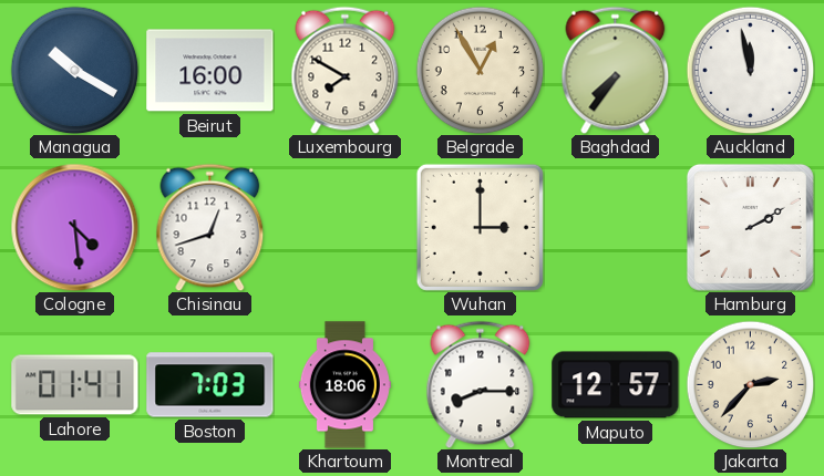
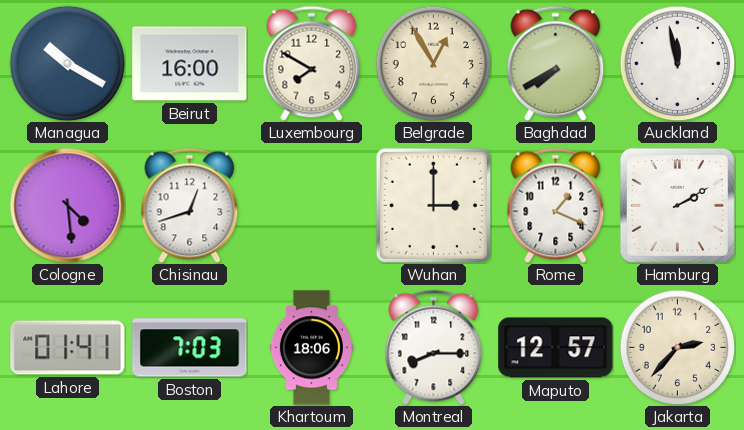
Baghdad: 7:36 -> 7:40
Rome: none -> 1:19
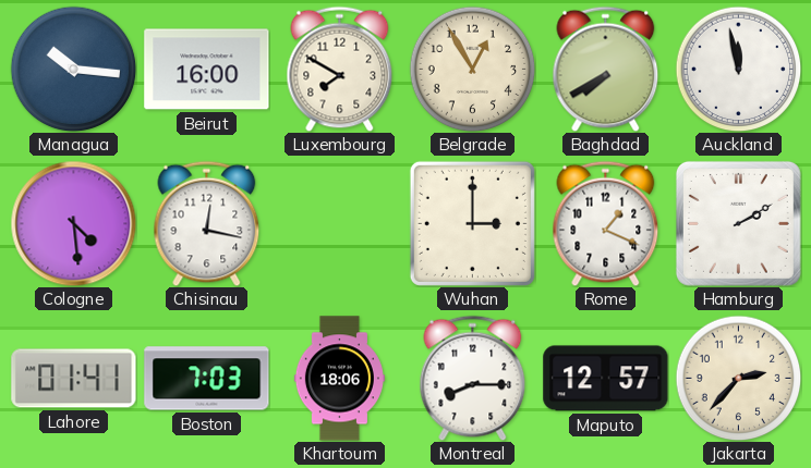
Managua: 10:20 -> 10:16
Chisinau: 12:42 -> 12:17
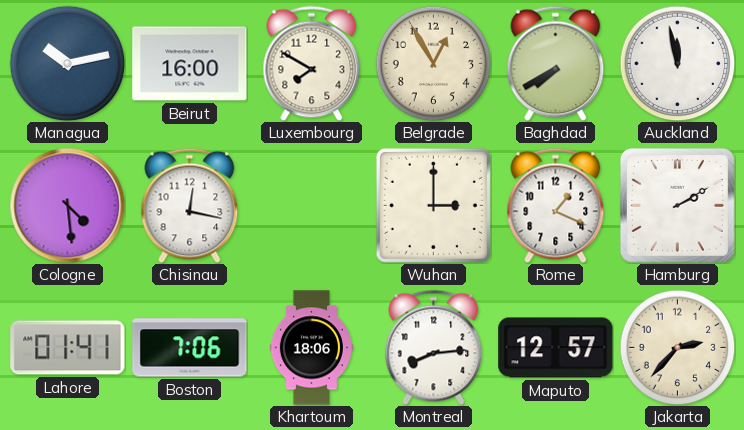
Managua: 10:16 -> 10:13
Boston: 7:03 -> 7:06
Montreal: 8:15 -> 8:14
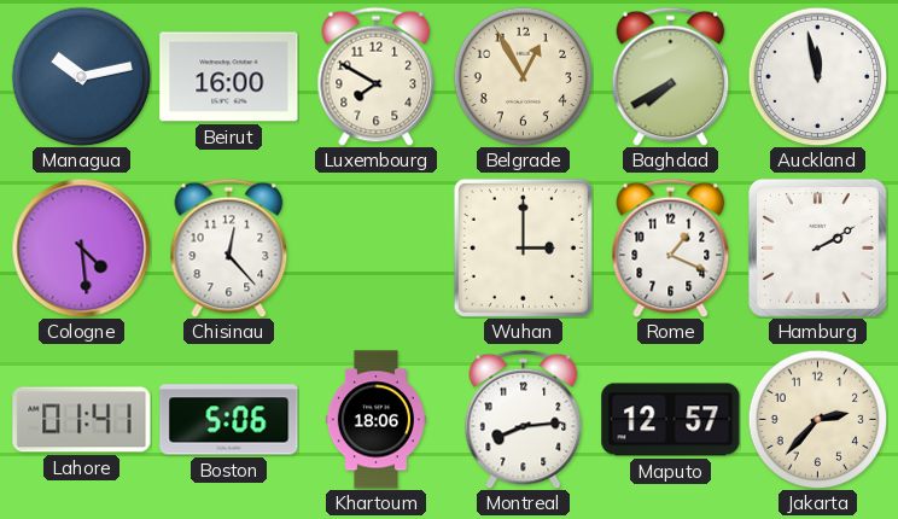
Chisinau: 12:17 -> 12:23
Boston: 7:06 -> 5:06
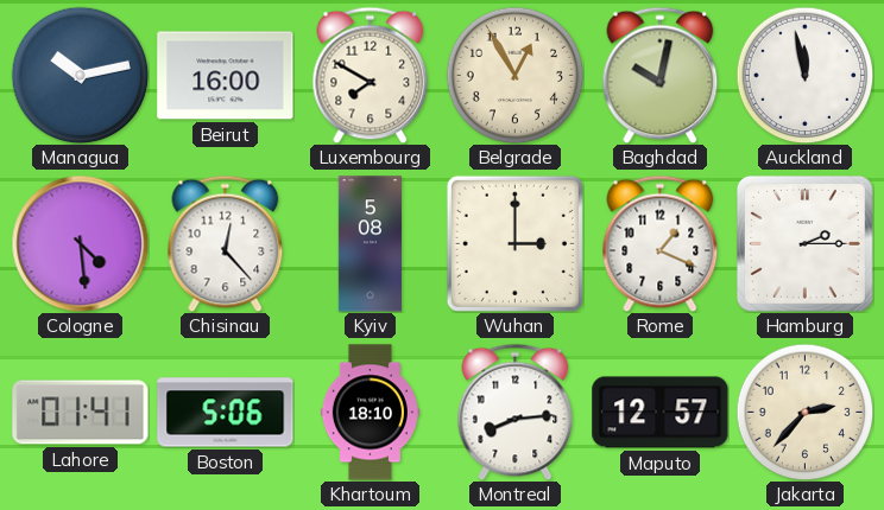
Baghdad: 7:40 -> 10:02
Kyiv: none -> 5:08
Hamburg: 2:10 -> 2:15
Khartoum: 18:06 -> 18:10
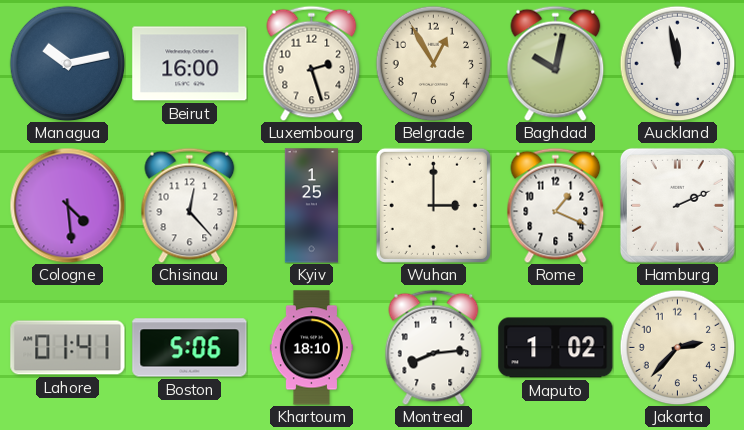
Luxembourg: 7:50 -> 2:27
Kyiv: 5:08 -> 1:25
Hamburg: 2:15 -> 2:11
Maputo: 12:57 -> 1:02
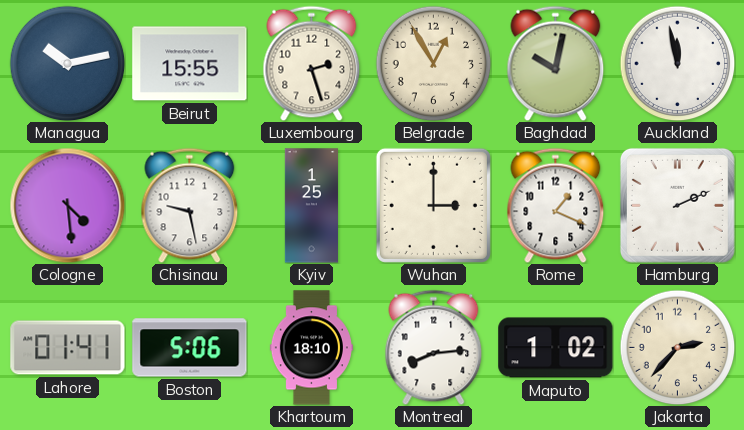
Beirut: 16:00 -> 15:55
Chisinau: 12:23 -> 9:28
